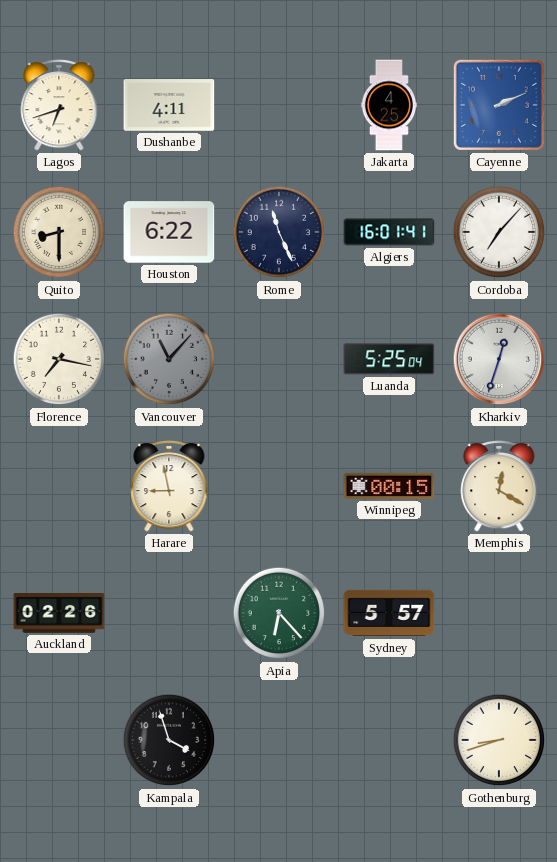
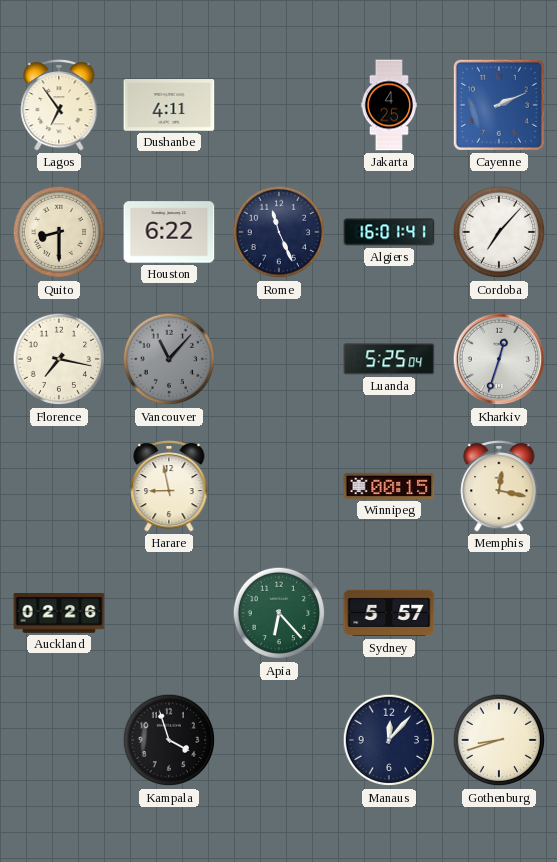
Lagos: 6:42 -> 6:54
Memphis: 12:20 -> 12:17
Manaus: none -> 12:07
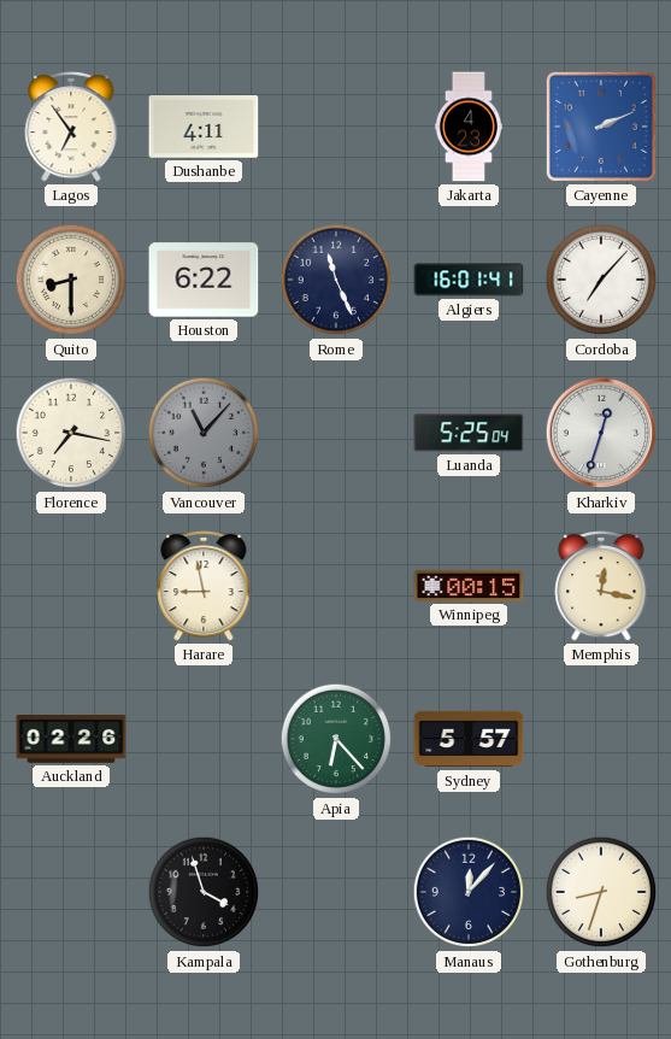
Jakarta: 4:25 -> 4:23
Gothenburg: 8:42 -> 8:33
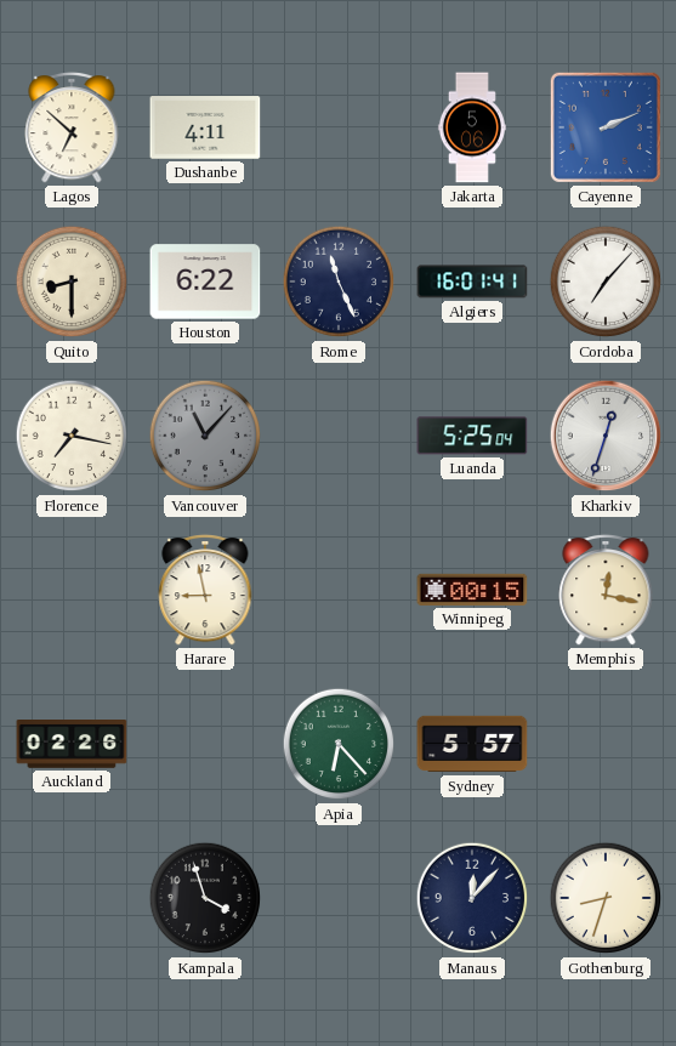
Lagos: 6:54 -> 6:52
Jakarta: 4:23 -> 5:06
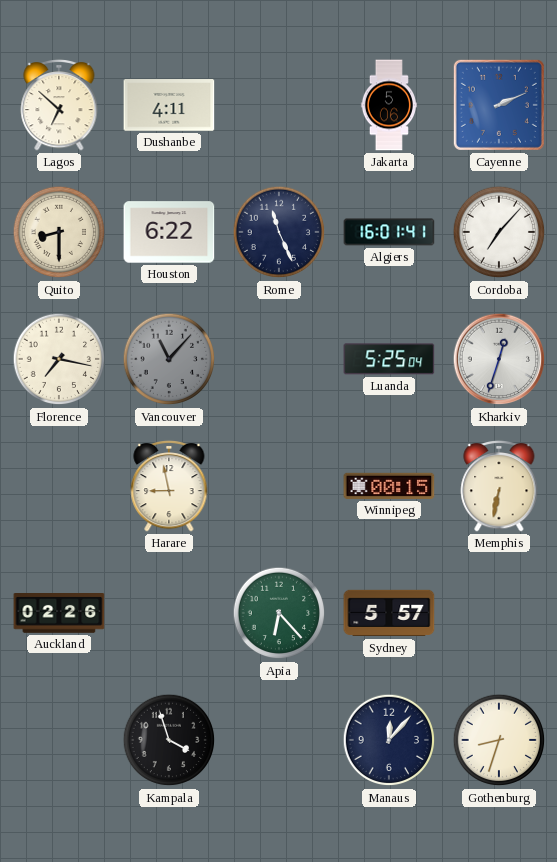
Memphis: 12:17 -> 6:32
